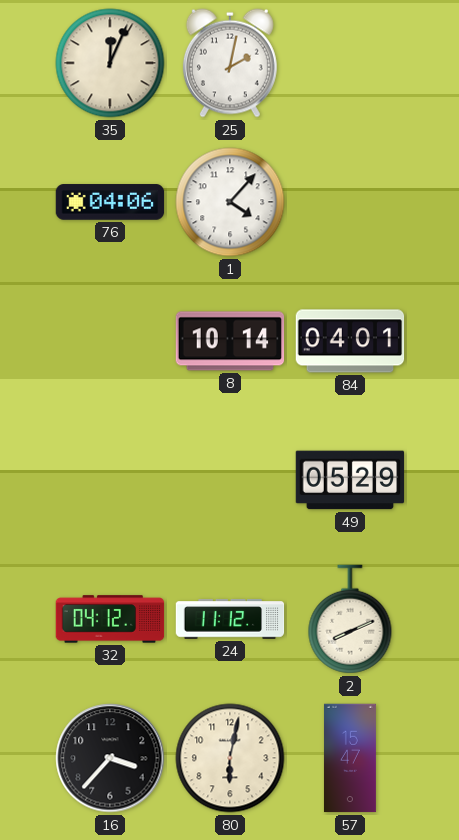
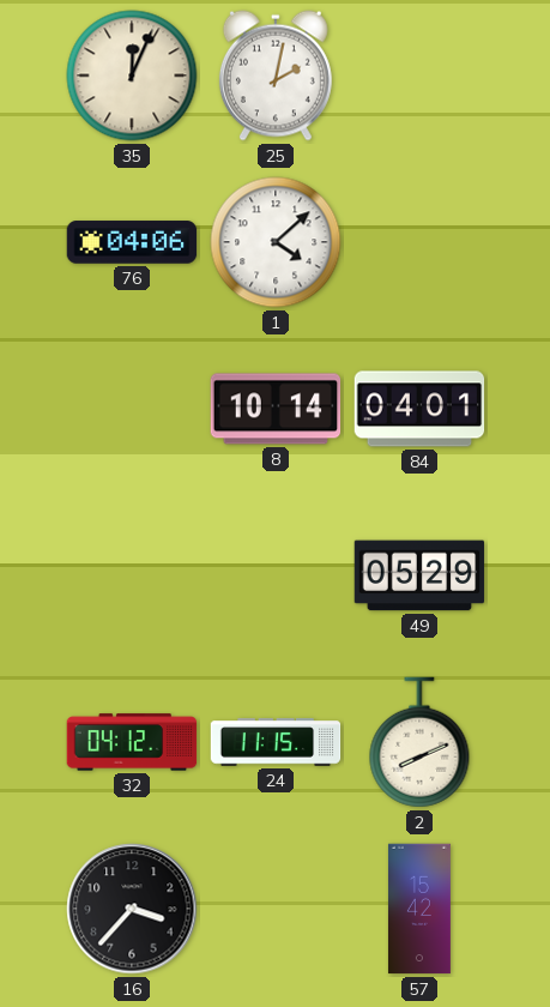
1: 4:07 -> 4:08
24: 11:12 -> 11:15
80: 6:02 -> none
57: 15:47 -> 15:42
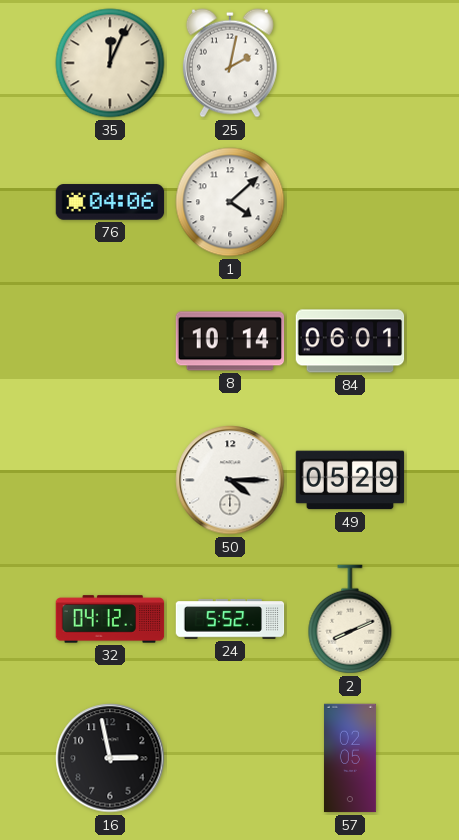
84: 04:01 -> 06:01
50: none -> 4:15
24: 11:15 -> 5:52
16: 3:37 -> 2:58
57: 15:42 -> 02:05
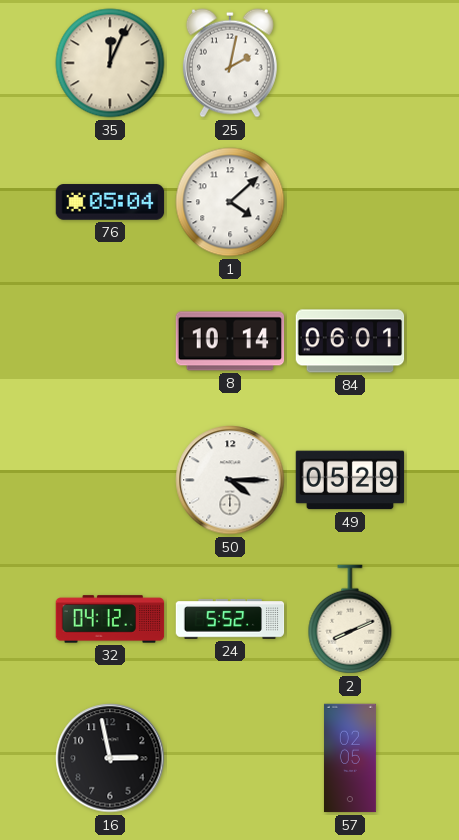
76: 04:06 -> 05:04
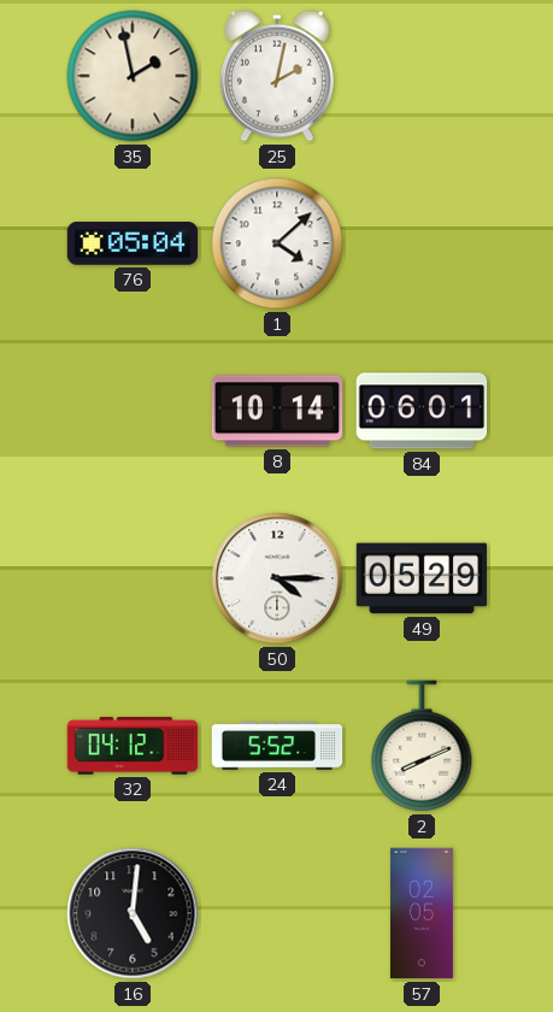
35: 12:04 -> 1:58
16: 2:58 -> 5:01
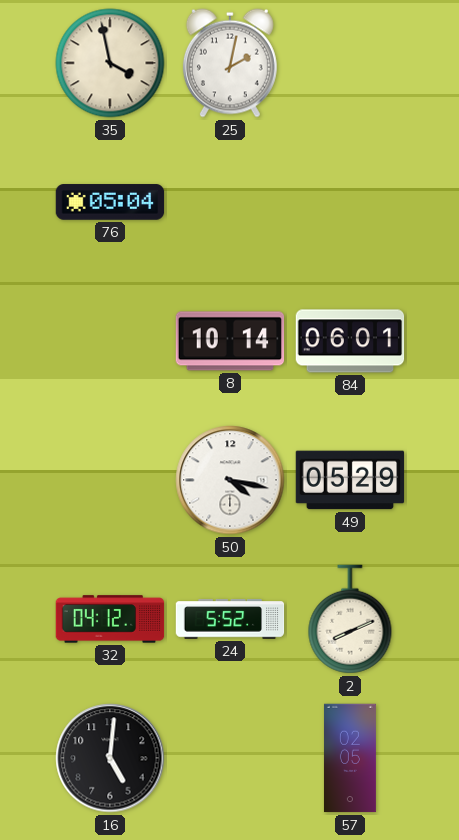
35: 1:58 -> 3:58
1: 4:08 -> none
50: 4:15 -> 4:17
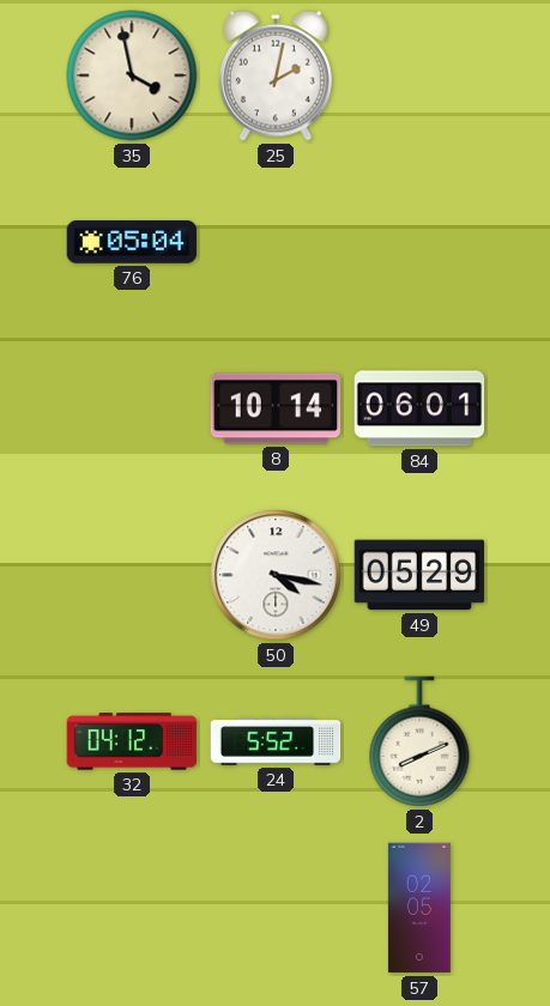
16: 5:01 -> none
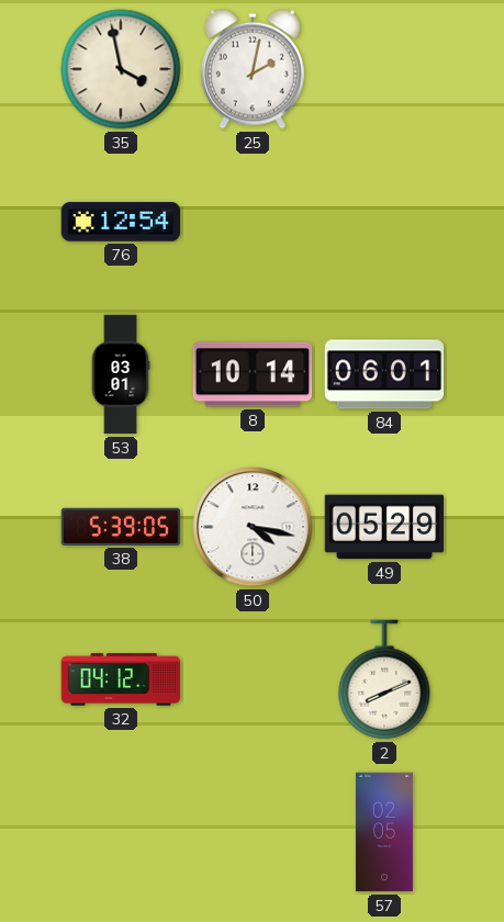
76: 05:04 -> 12:54
53: none -> 03:01
38: none -> 5:39
24: 5:52 -> none
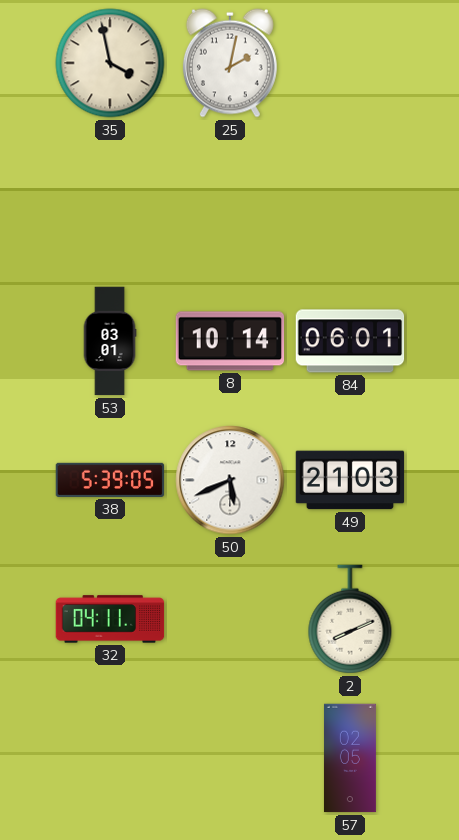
76: 12:54 -> none
50: 4:17 -> 5:41
49: 05:29 -> 21:03
32: 04:12 -> 04:11
